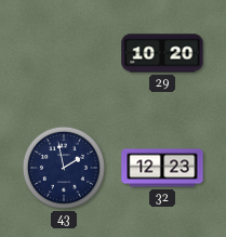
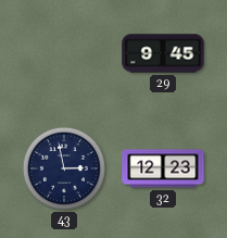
29: 10:20 -> 9:45
43: 1:58 -> 2:58
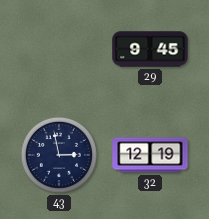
32: 12:23 -> 12:19
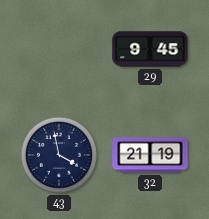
43: 2:58 -> 3:58
32: 12:19 -> 21:19
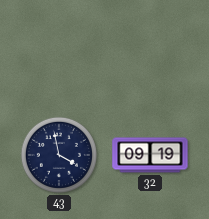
29: 9:45 -> none
32: 21:19 -> 09:19
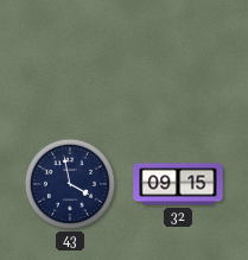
32: 09:19 -> 09:15
